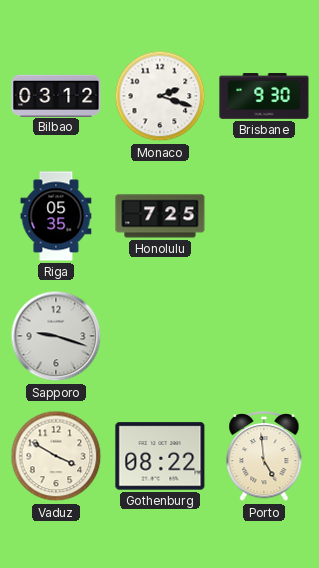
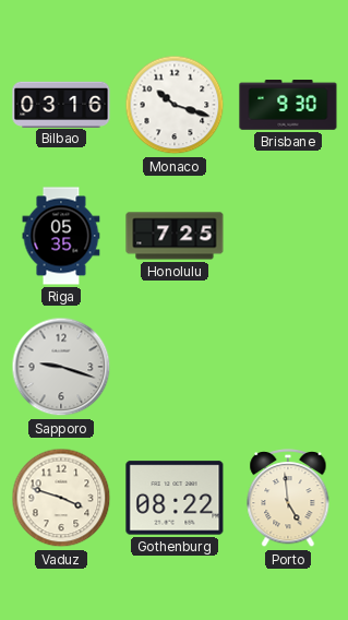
Bilbao: 03:12 -> 03:16
Monaco: 2:18 -> 10:18
Vaduz: 3:50 -> 3:48
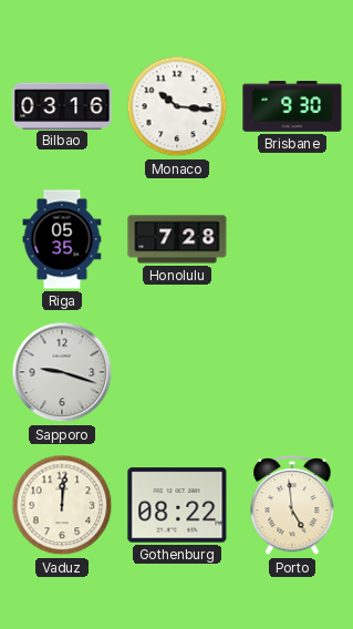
Monaco: 10:18 -> 10:16
Honolulu: 7:25 -> 7:28
Vaduz: 3:48 -> 12:01
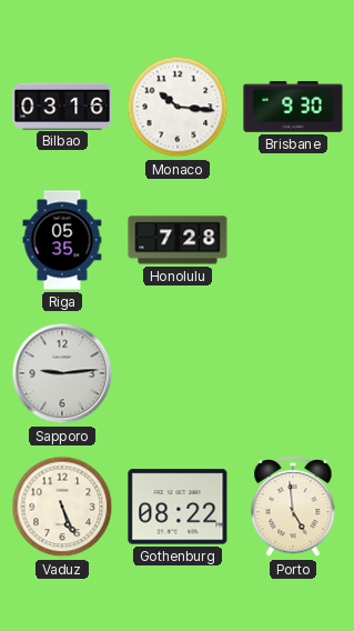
Sapporo: 9:18 -> 9:14
Vaduz: 12:01 -> 5:26
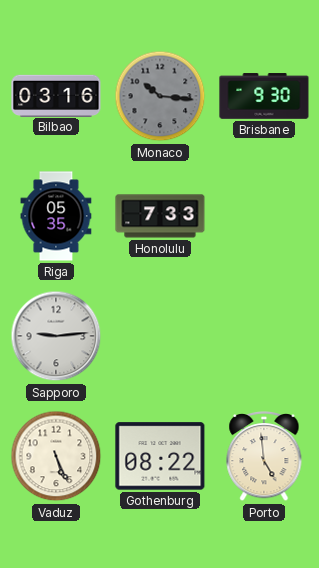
Monaco dial: white -> grey
Honolulu: 7:28 -> 7:33
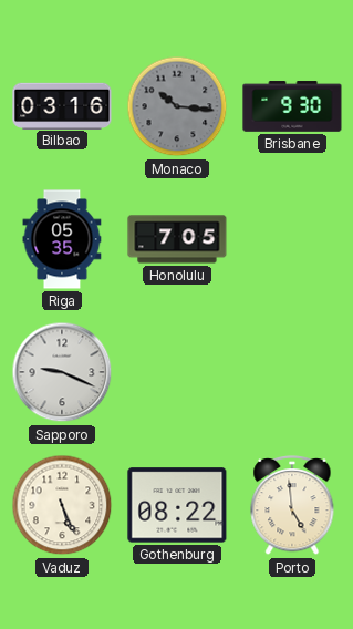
Honolulu: 7:33 -> 7:05
Sapporo: 9:14 -> 9:19
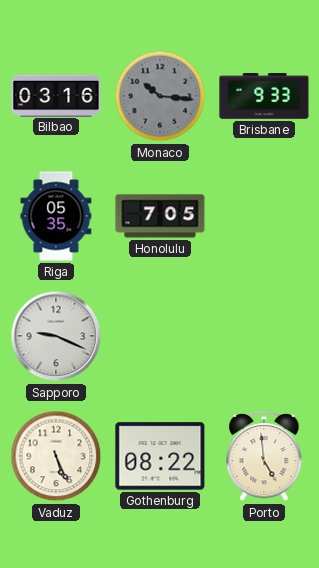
Brisbane: 9:30 -> 9:33
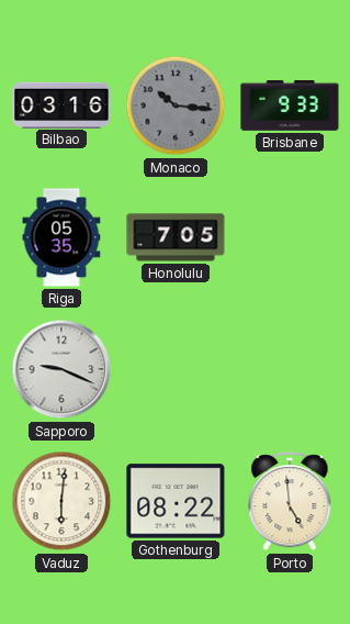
Vaduz: 5:26 -> 6:01
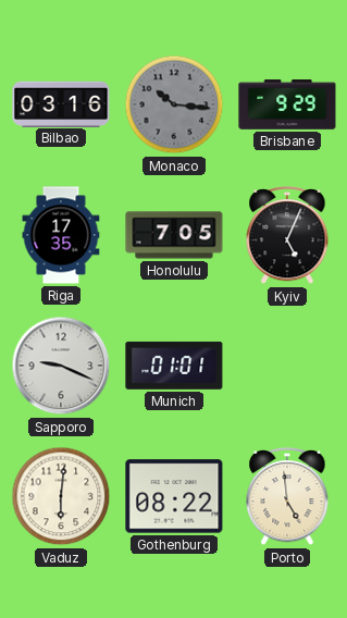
Brisbane: 9:33 -> 9:29
Riga: 05:35 -> 17:35
Kyiv: none -> 5:04
Munich: none -> 01:01
